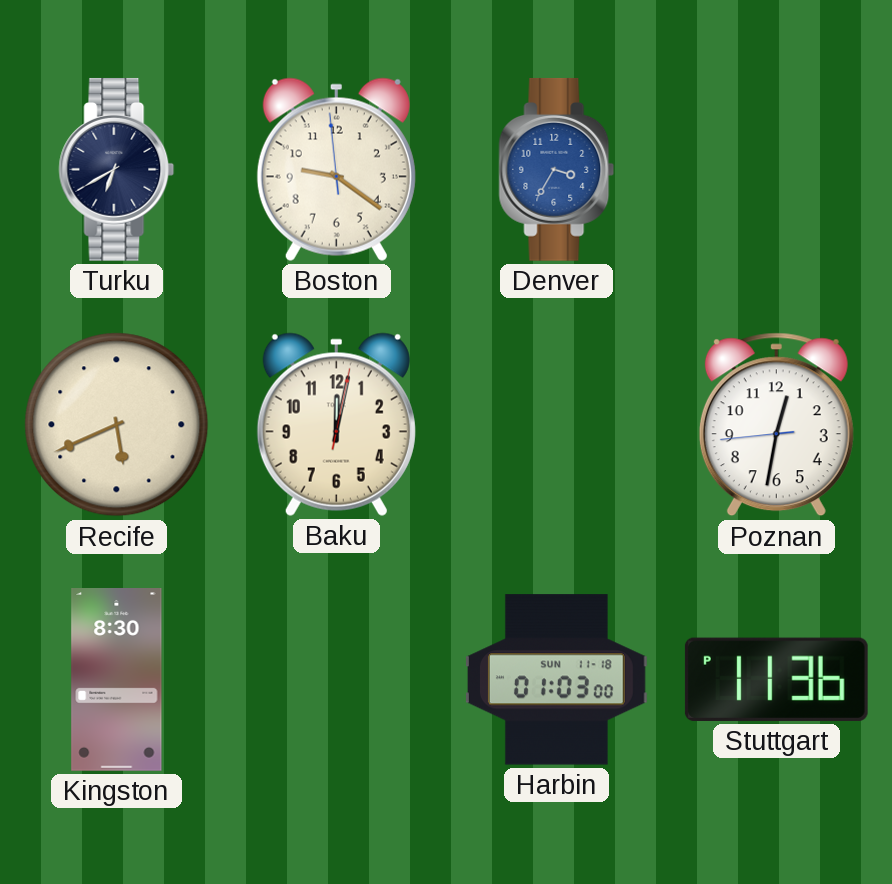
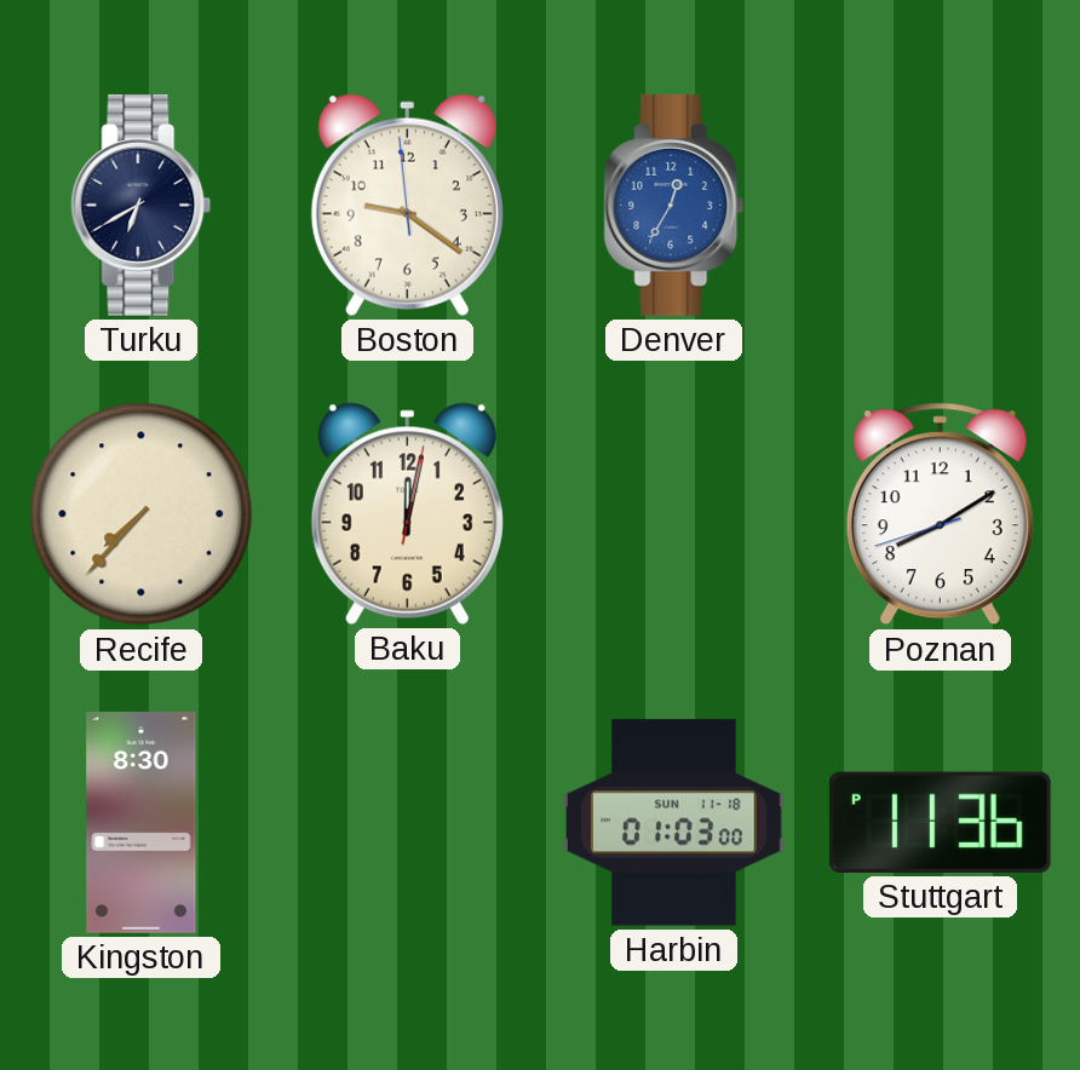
Denver: 3:35 -> 12:35
Recife: 5:41 -> 7:37
Poznan: 12:31 -> 8:09
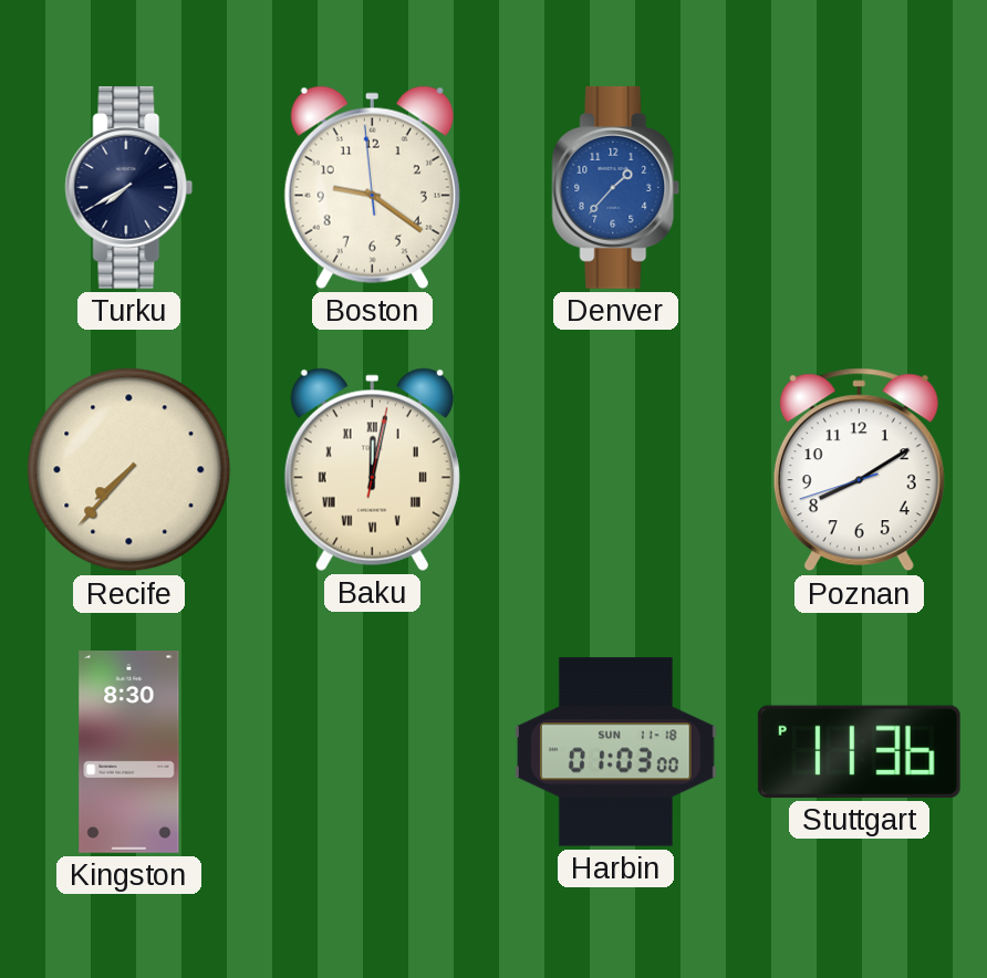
Turku: 6:40 -> 7:40
Denver: 12:35 -> 1:37
Baku numerals: Arabic -> Roman
